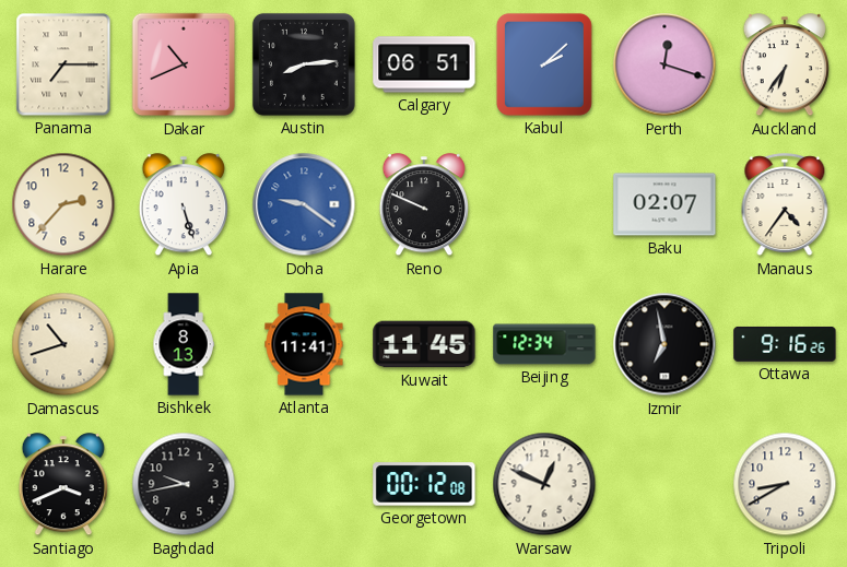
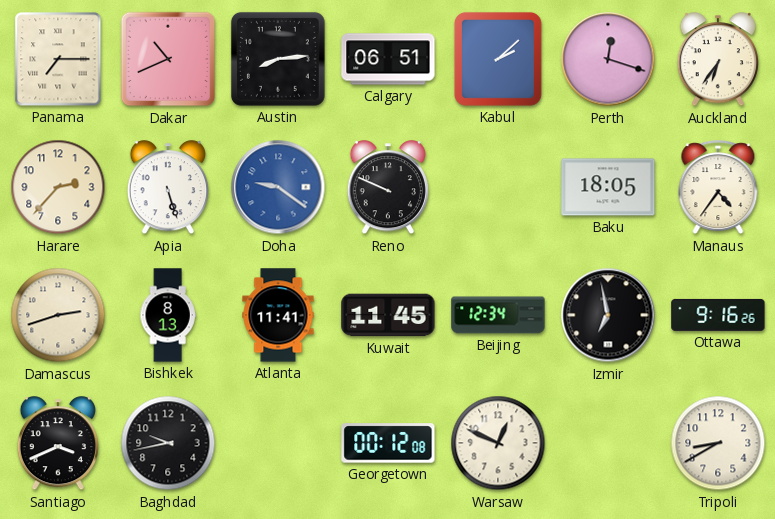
Baku: 02:07 -> 18:05
Damascus: 10:42 -> 2:42
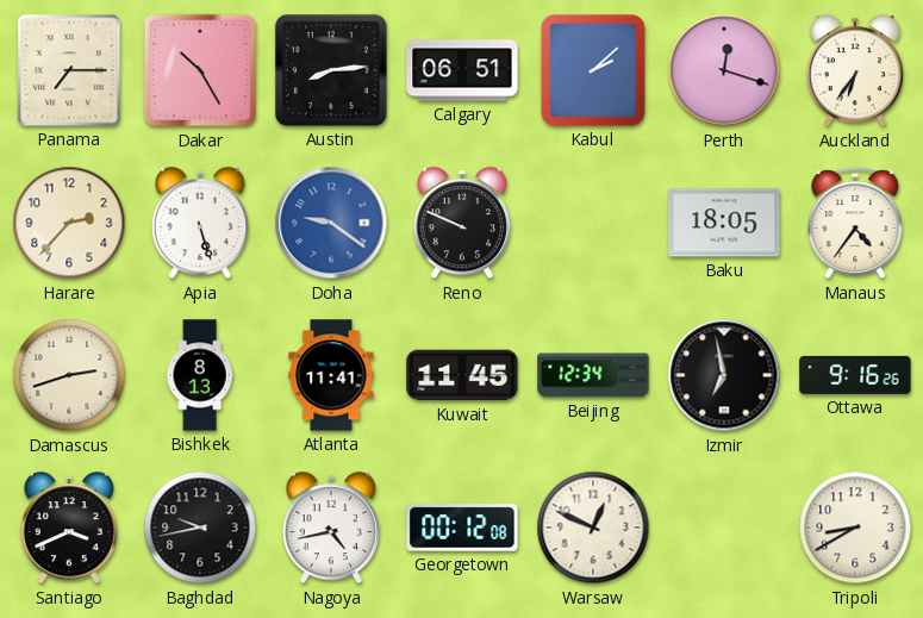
Dakar: 10:41 -> 10:25
Nagoya: none -> 4:43
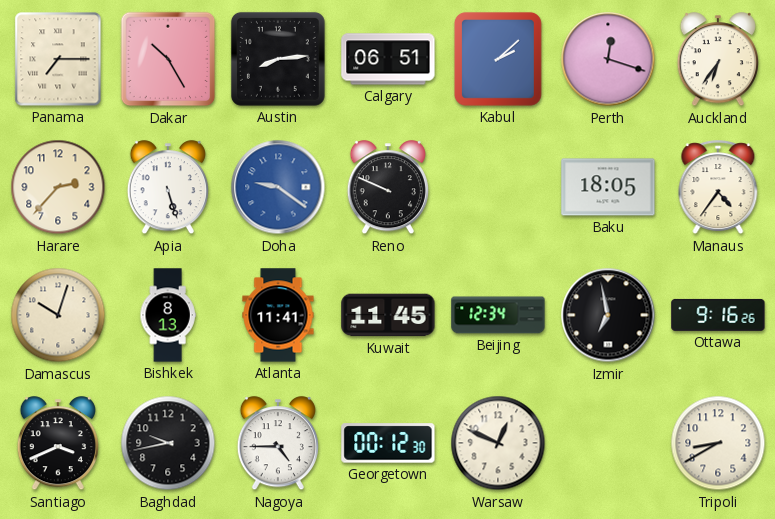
Damascus: 2:42 -> 10:03
Nagoya: 4:43 -> 4:45
Georgetown: 00:12:08 -> 00:12:30
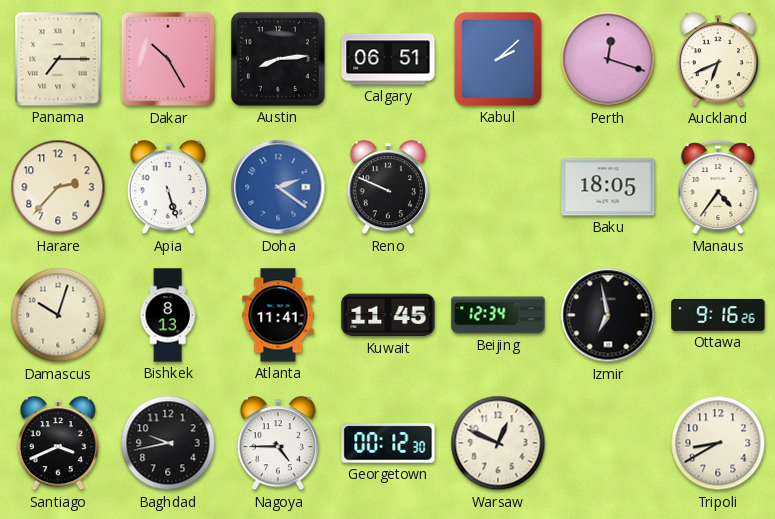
Auckland: 6:36 -> 6:41
Doha: 9:21 -> 2:21
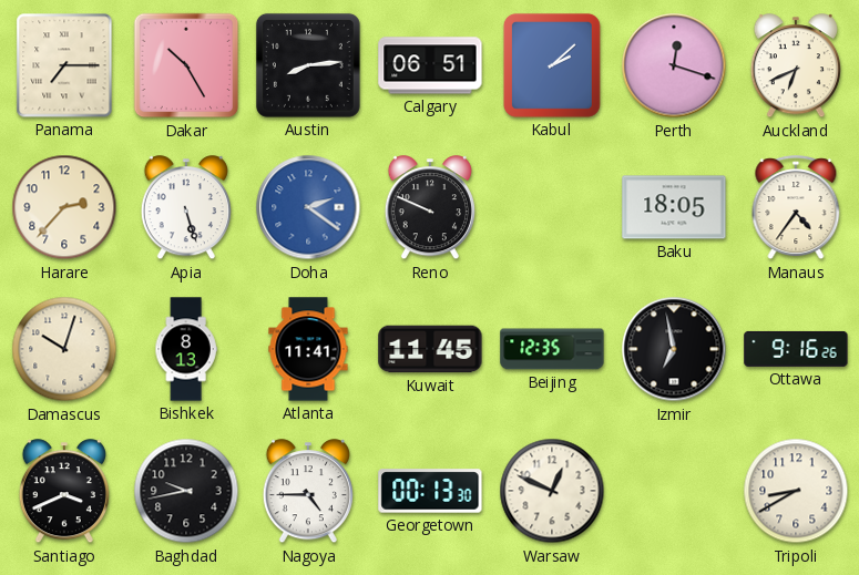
Beijing: 12:34 -> 12:35
Georgetown: 00:12 -> 00:13
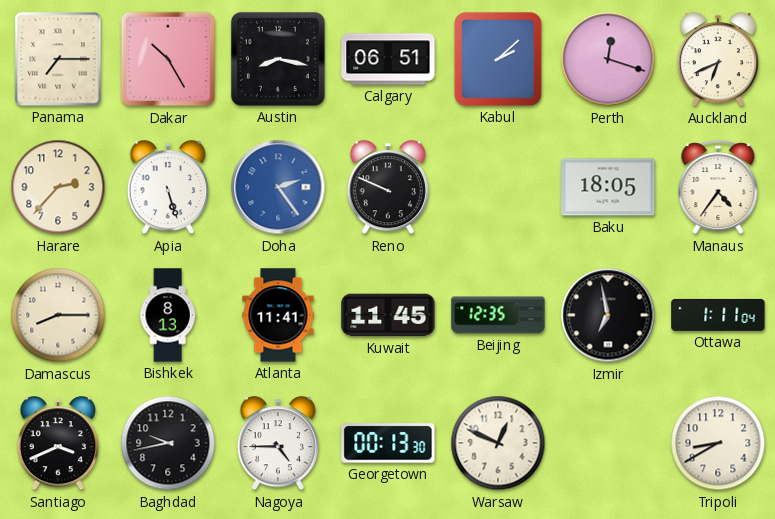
Austin: 8:14 -> 8:17
Doha: 2:21 -> 2:24
Damascus: 10:03 -> 8:15
Ottawa: 9:16 -> 1:11
